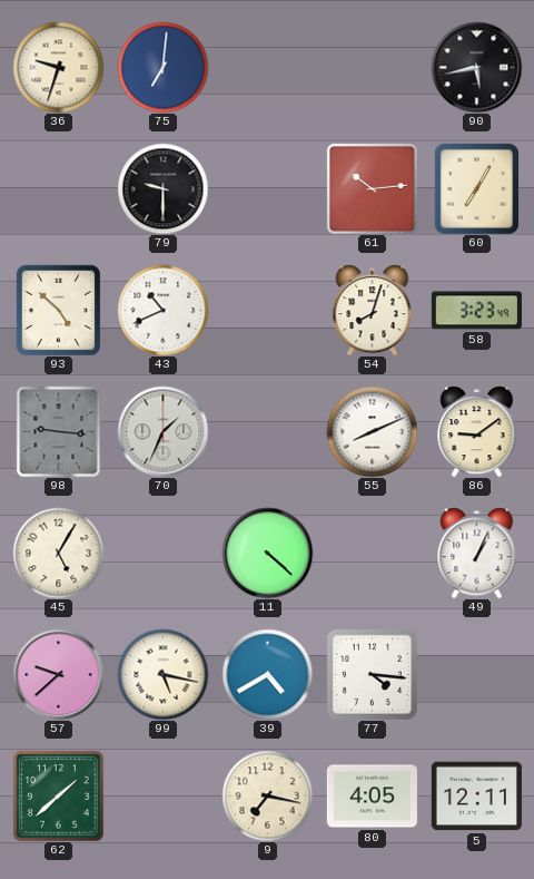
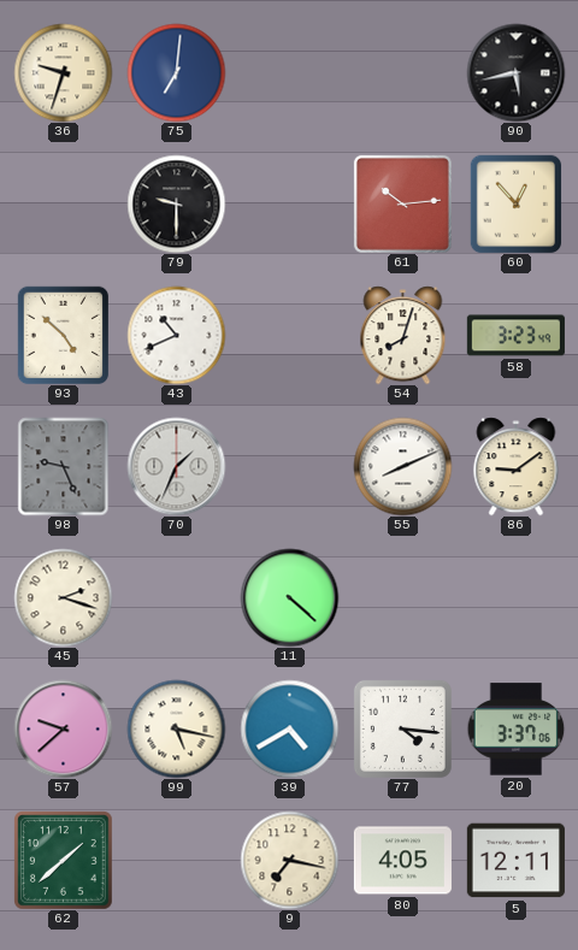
60: 7:05 -> 12:53
98: 9:16 -> 9:26
45: 5:05 -> 2:18
49: 1:04 -> none
20: none -> 3:37
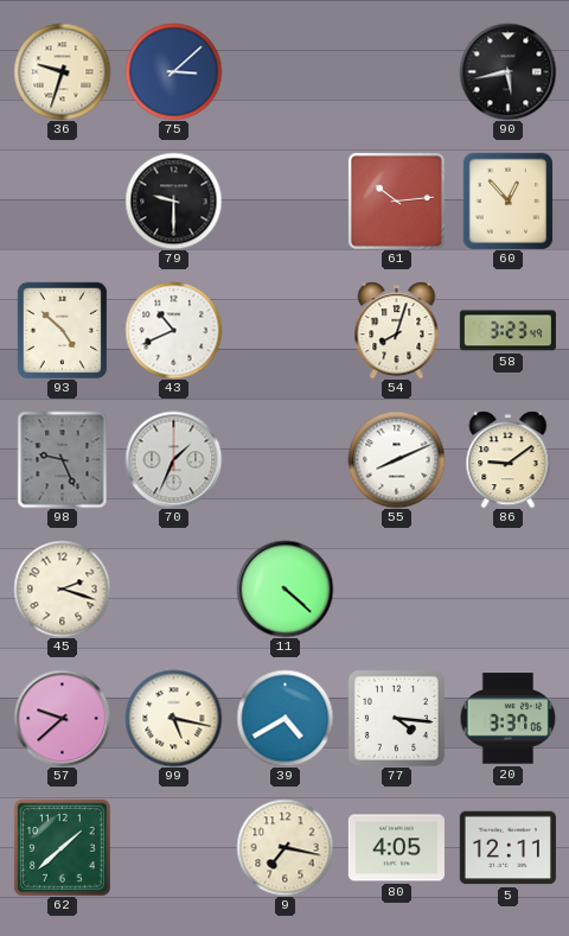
75: 7:01 -> 3:08
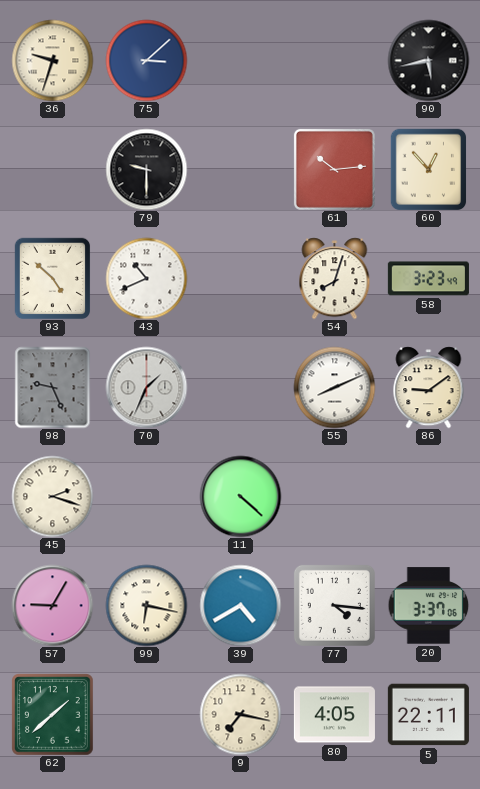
57: 9:38 -> 9:05
99: 5:17 -> 6:17
5: 12:11 -> 22:11
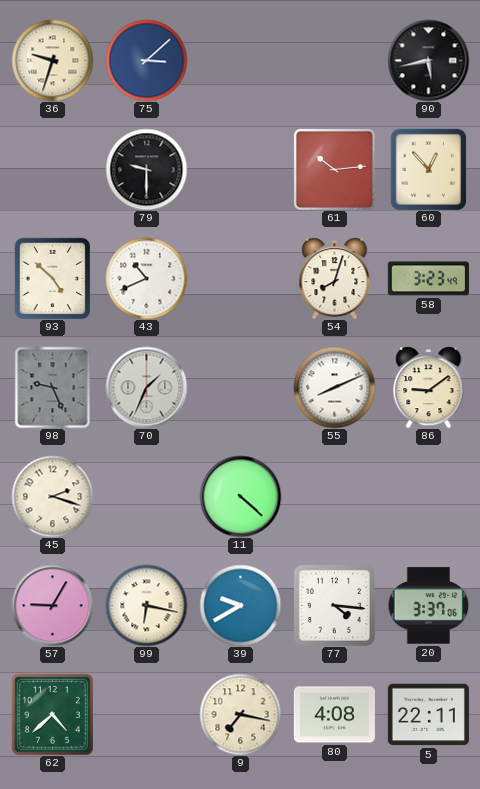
39: 4:40 -> 9:40
62: 1:38 -> 4:38
80: 4:05 -> 4:08
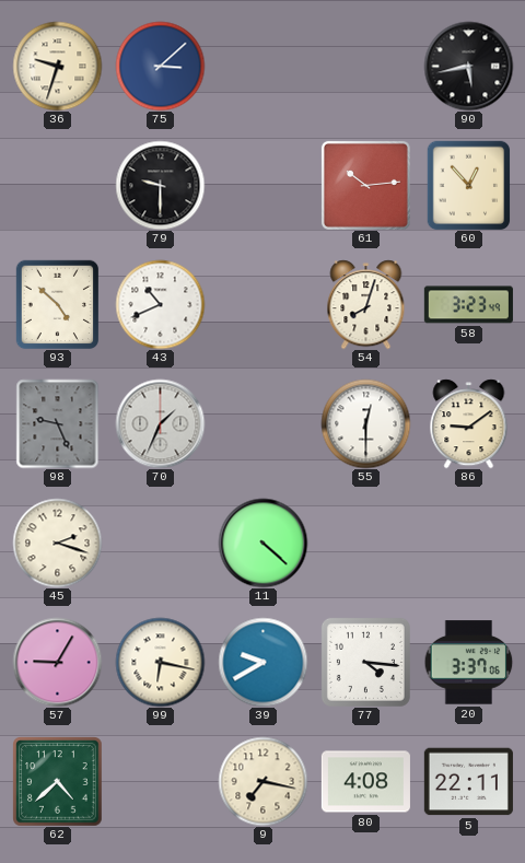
55: 8:11 -> 12:30
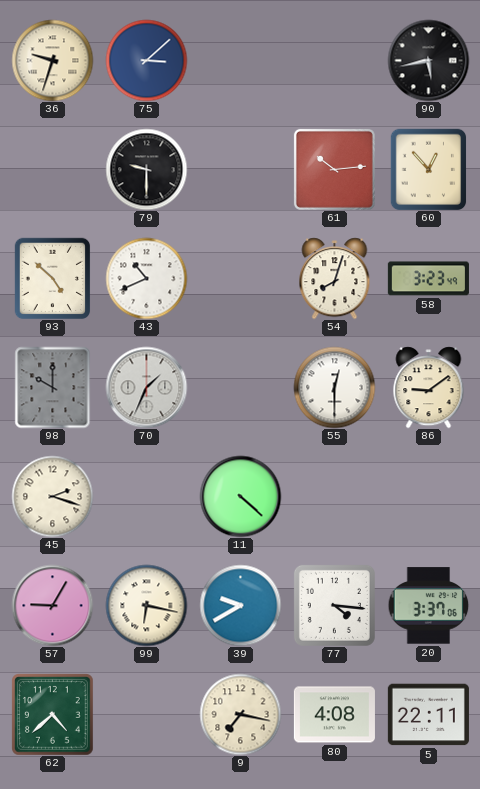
98: 9:26 -> 10:00
